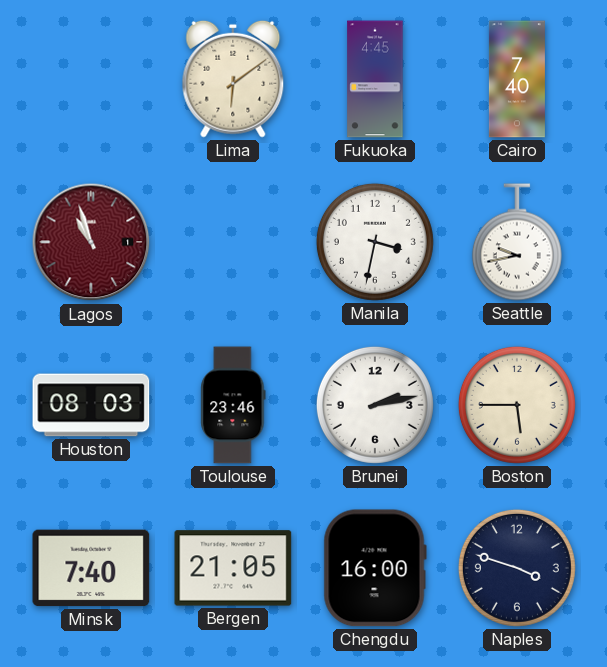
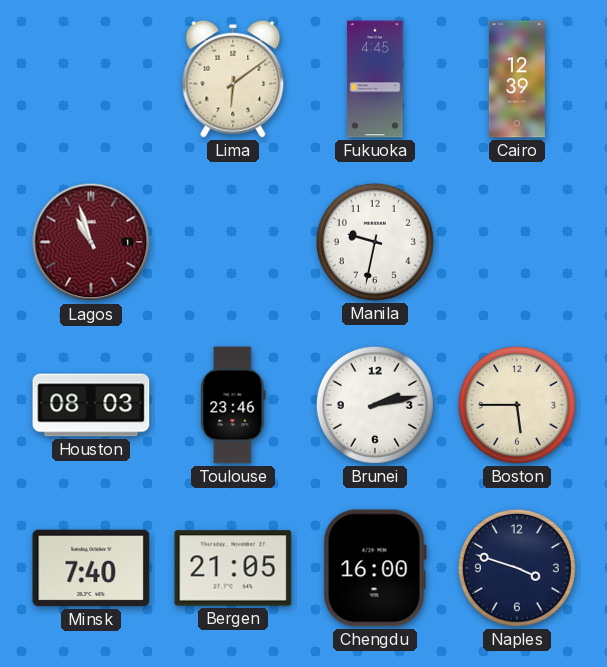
Cairo: 7:40 -> 12:39
Manila: 3:32 -> 9:32
Seattle: 9:43 -> none
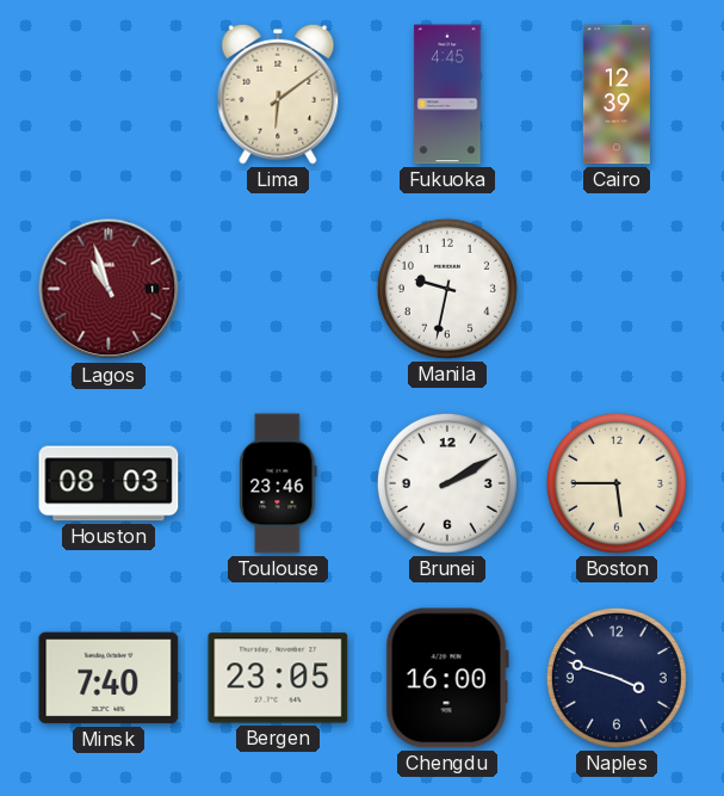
Brunei: 2:13 -> 2:10
Bergen: 21:05 -> 23:05
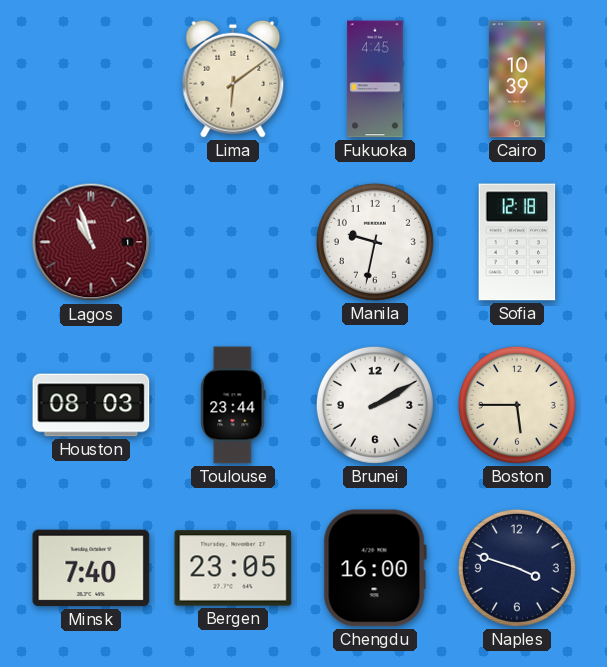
Cairo: 12:39 -> 10:39
Sofia: none -> 12:18
Toulouse: 23:46 -> 23:44
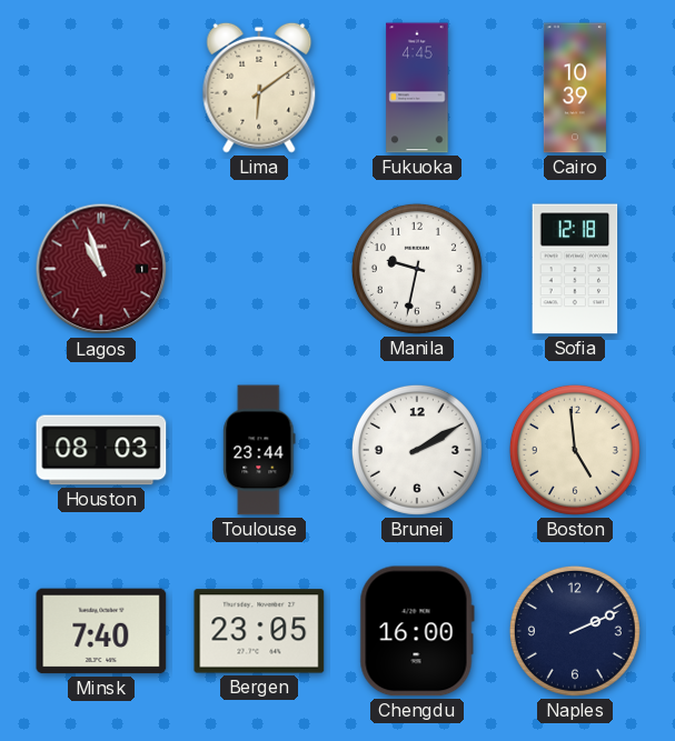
Boston: 5:45 -> 4:59
Naples: 3:48 -> 2:11
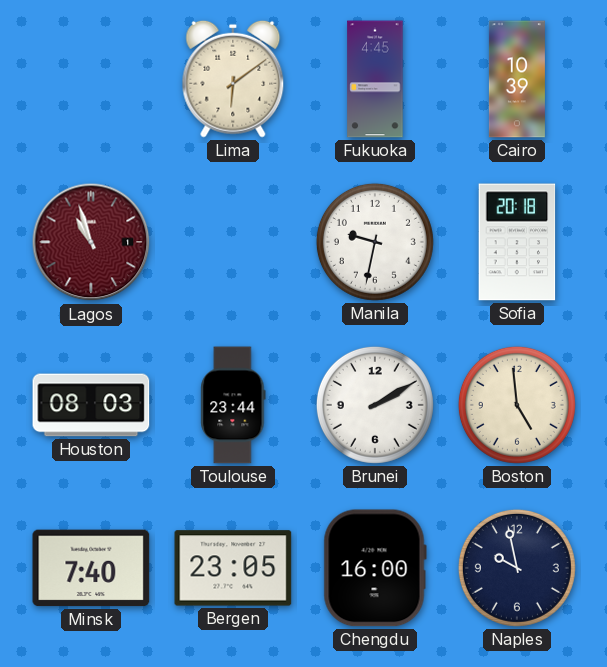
Sofia: 12:18 -> 20:18
Naples: 2:11 -> 9:58
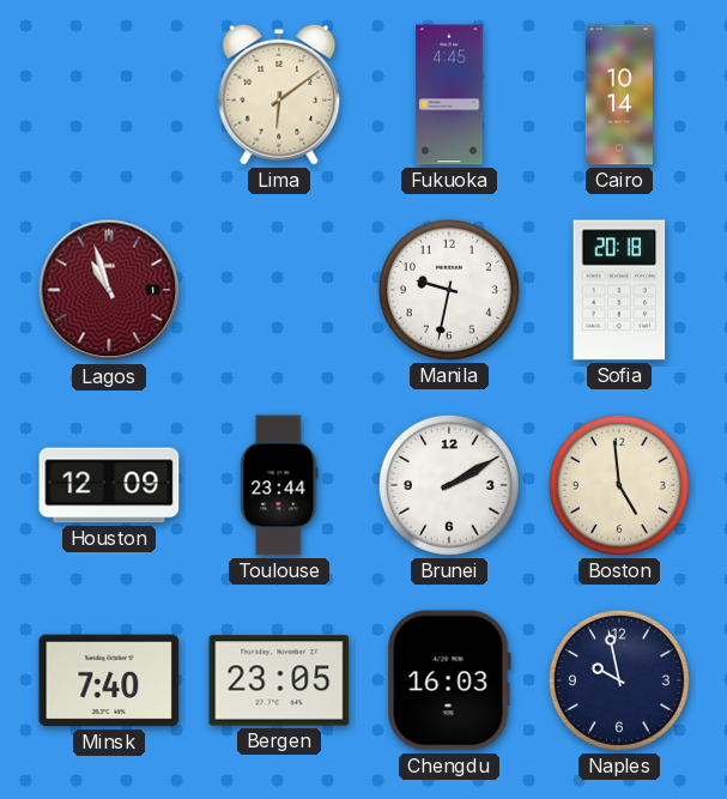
Cairo: 10:39 -> 10:14
Houston: 08:03 -> 12:09
Chengdu: 16:00 -> 16:03
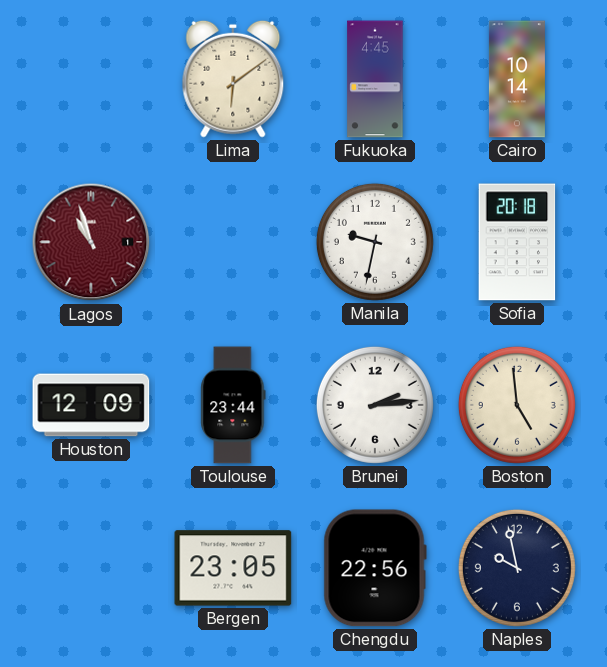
Brunei: 2:10 -> 2:14
Minsk: 7:40 -> none
Chengdu: 16:03 -> 22:56
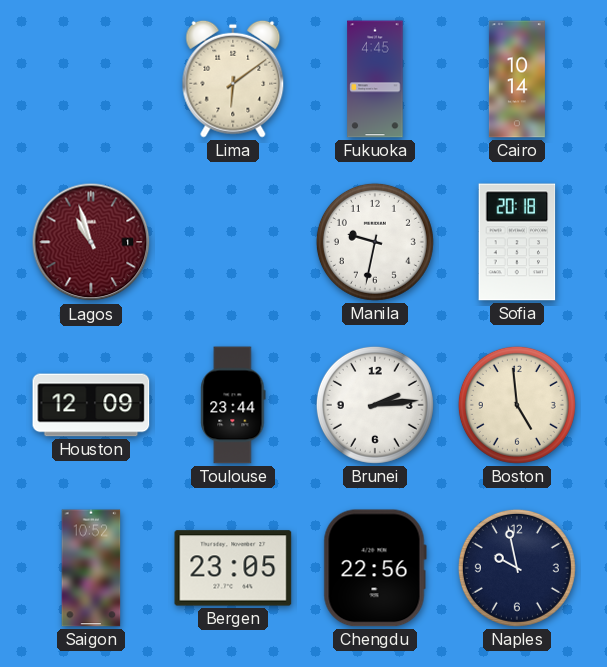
Saigon: none -> 10:52
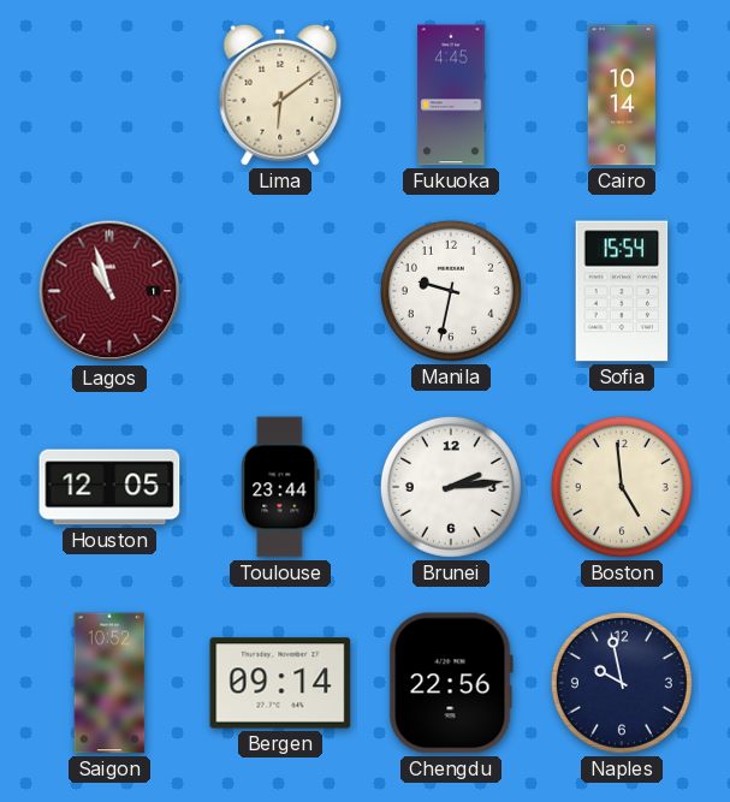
Sofia: 20:18 -> 15:54
Houston: 12:09 -> 12:05
Bergen: 23:05 -> 09:14
